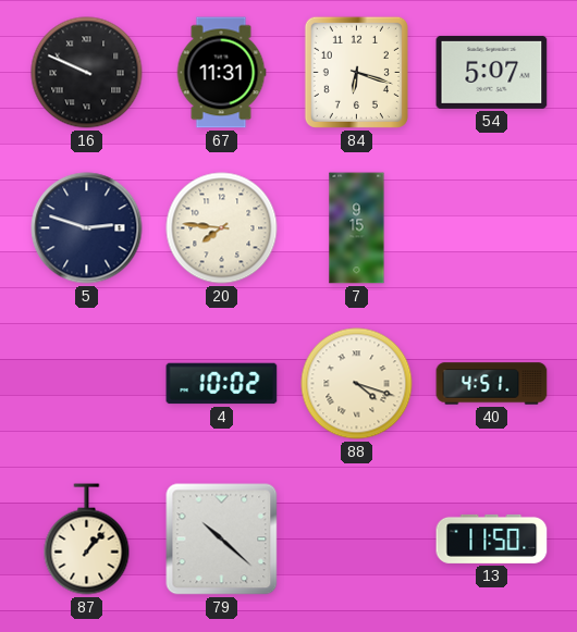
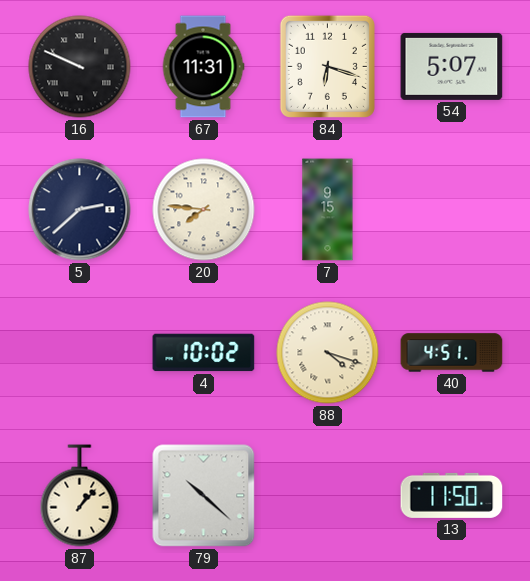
5: 2:48 -> 2:38
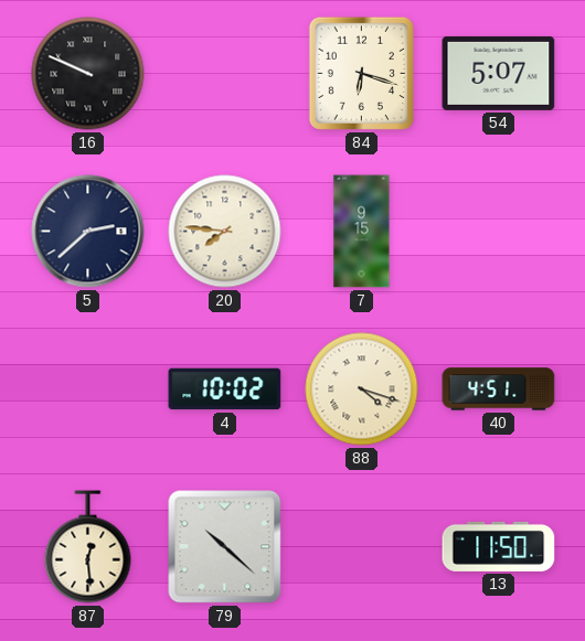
67: 11:31 -> none
87: 1:07 -> 12:29
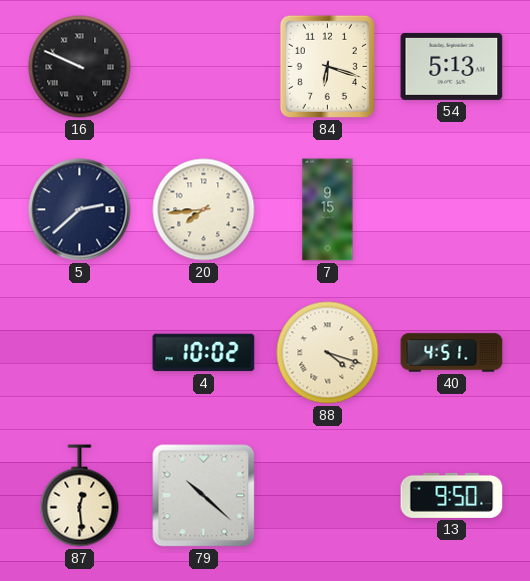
54: 5:07 -> 5:13
20: 7:46 -> 7:44
13: 11:50 -> 9:50
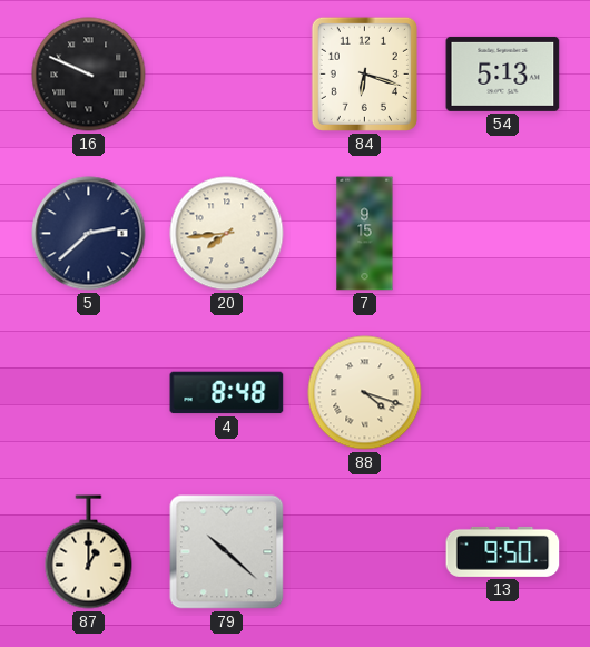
4: 10:02 -> 8:48
40: 4:51 -> none
87: 12:29 -> 1:00
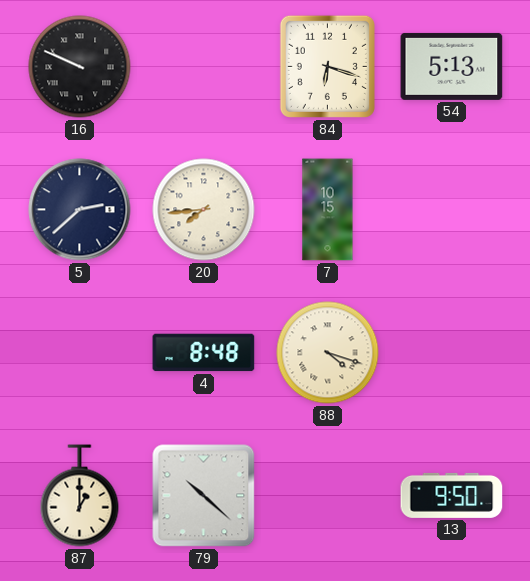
7: 9:15 -> 10:15
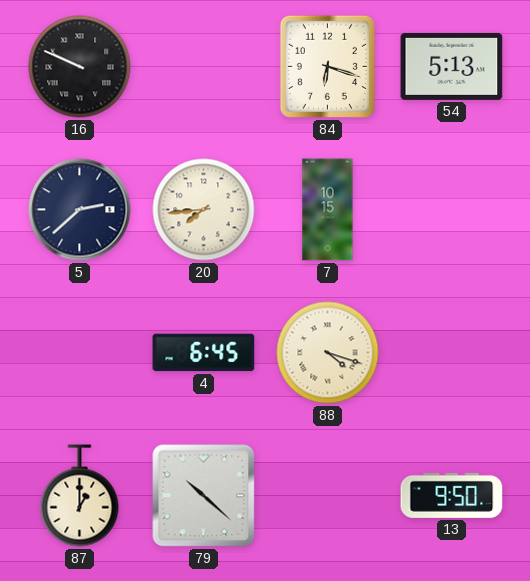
4: 8:48 -> 6:45
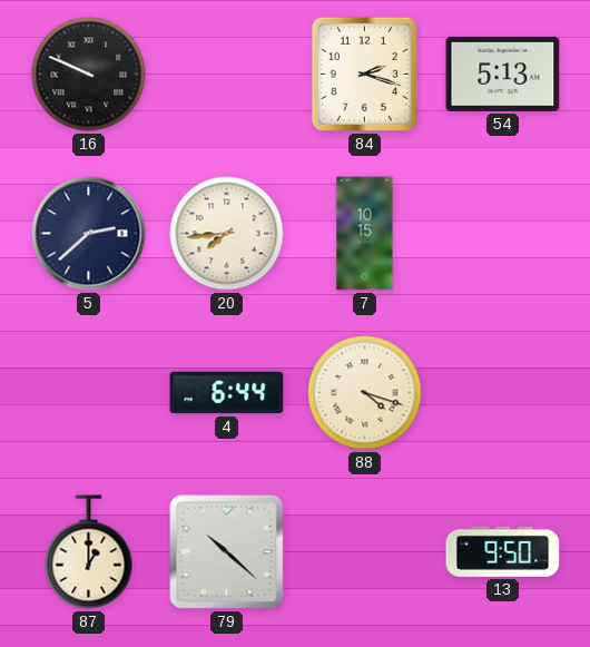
84: 6:18 -> 2:18
4: 6:45 -> 6:44
